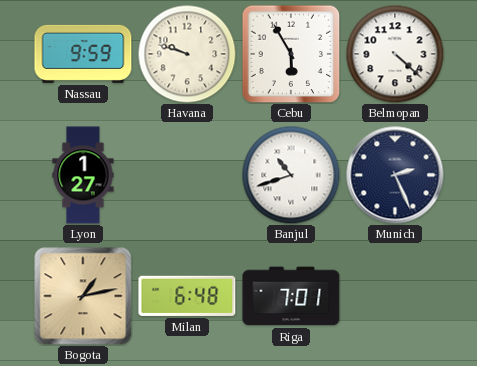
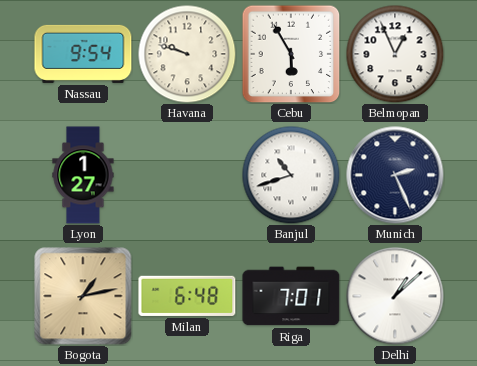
Nassau: 9:59 -> 9:54
Belmopan: 4:22 -> 12:56
Delhi: none -> 1:08
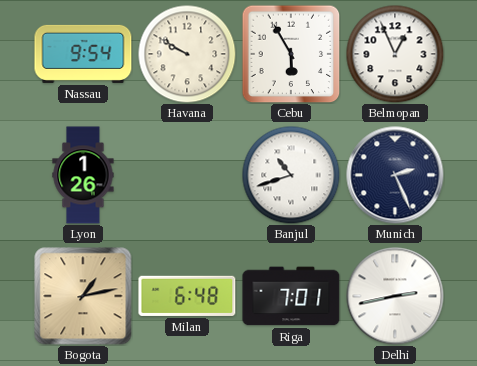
Havana: 9:48 -> 9:50
Lyon: 1:27 -> 1:26
Delhi: 1:08 -> 2:43
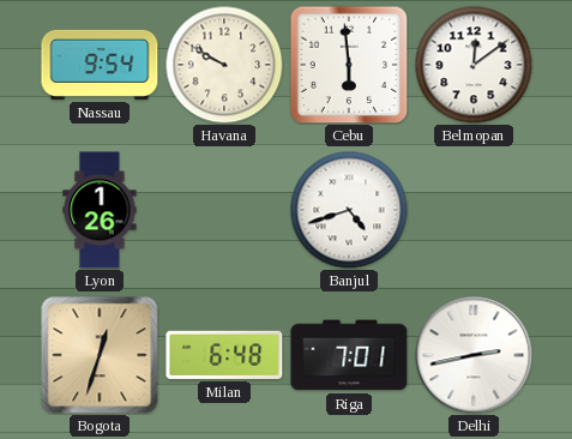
Cebu: 5:55 -> 5:59
Belmopan: 12:56 -> 12:09
Banjul: 10:42 -> 4:42
Munich: 2:26 -> none
Bogota: 1:13 -> 12:33
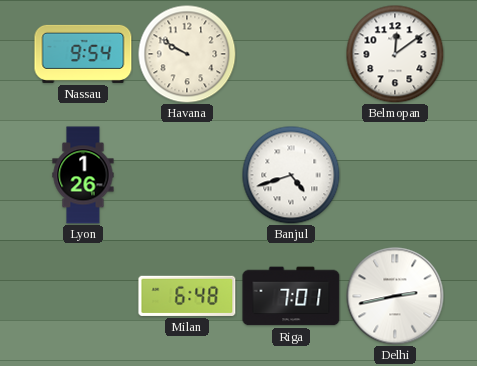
Cebu: 5:59 -> none
Bogota: 12:33 -> none
